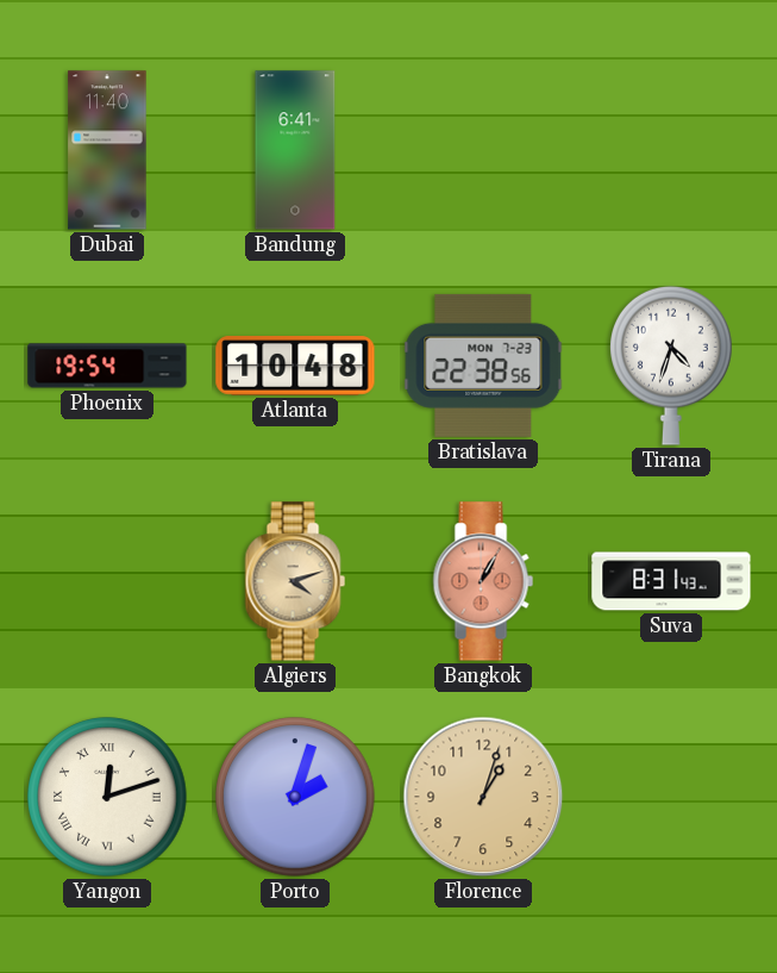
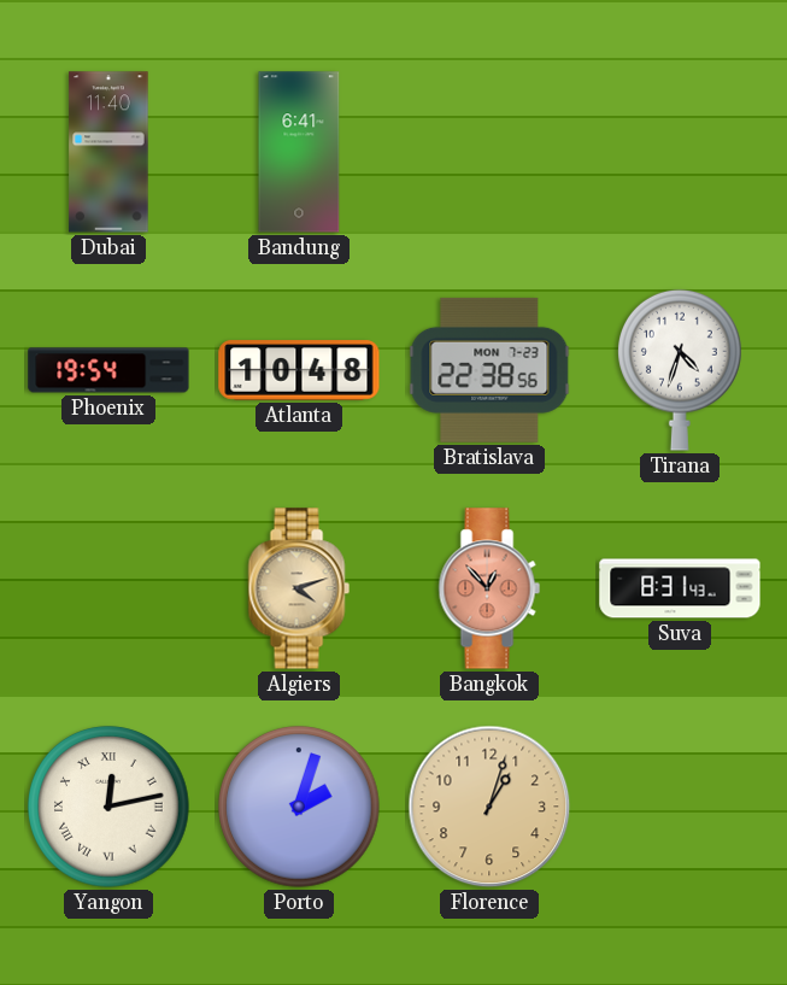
Bangkok: 1:05 -> 12:53
Yangon: 12:12 -> 12:13
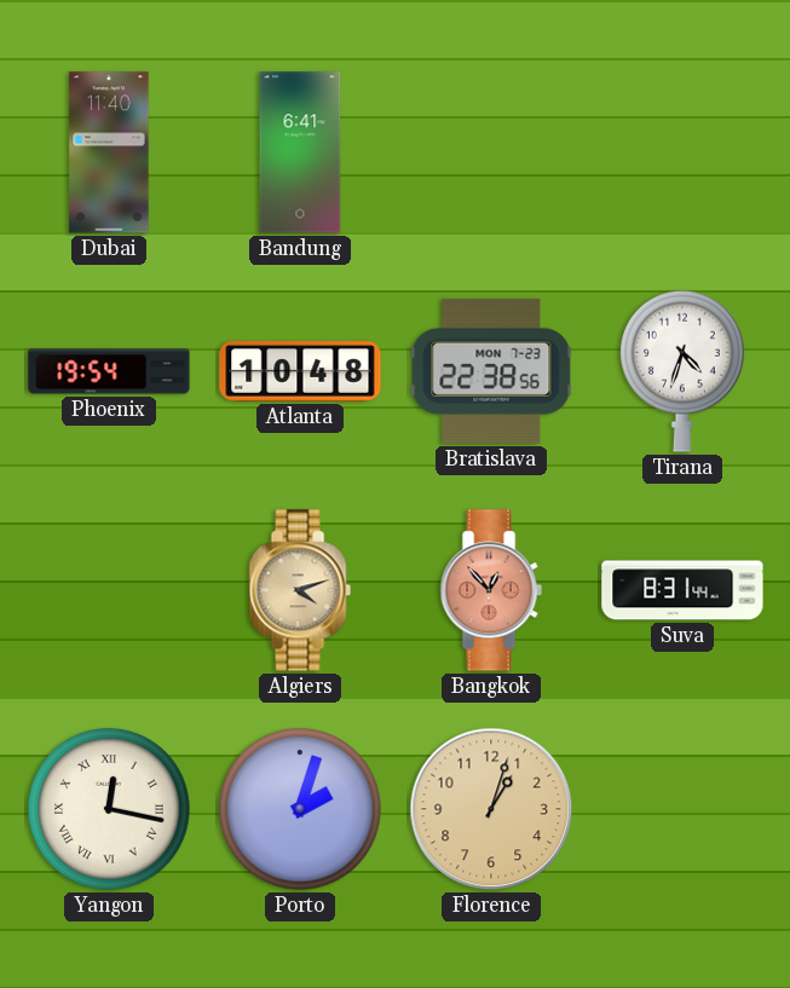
Suva: 8:31:43 -> 8:31:44
Yangon: 12:13 -> 12:17
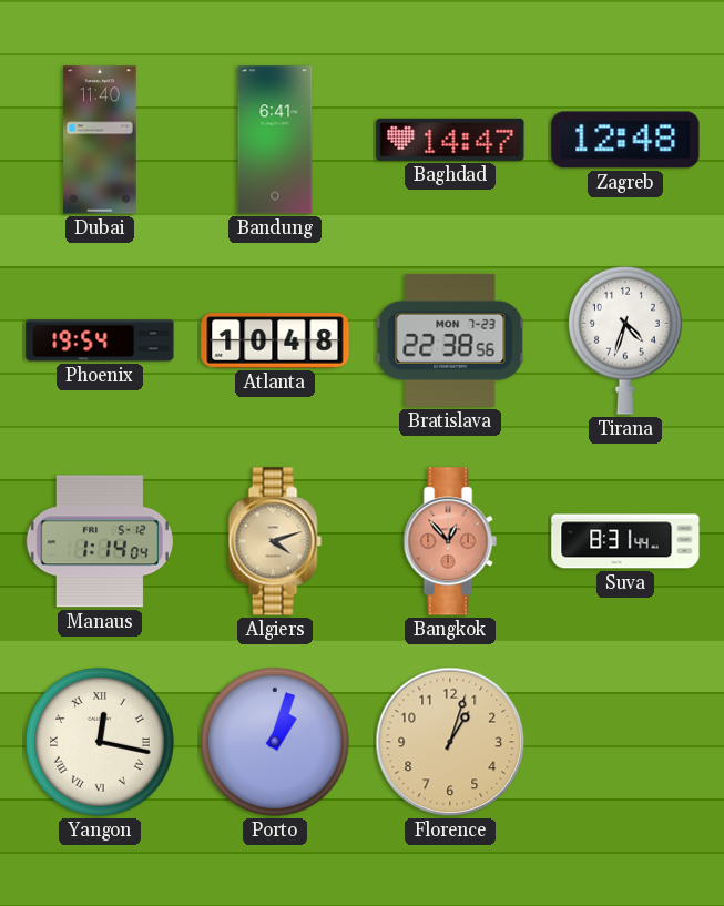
Baghdad: none -> 14:47
Zagreb: none -> 12:48
Manaus: none -> 1:14
Porto: 2:03 -> 1:03
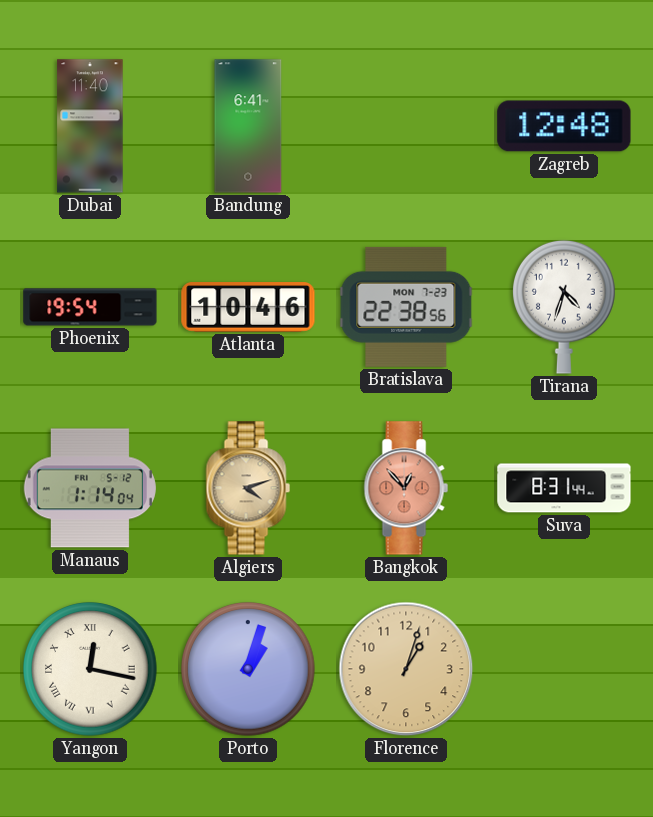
Baghdad: 14:47 -> none
Atlanta: 10:48 -> 10:46
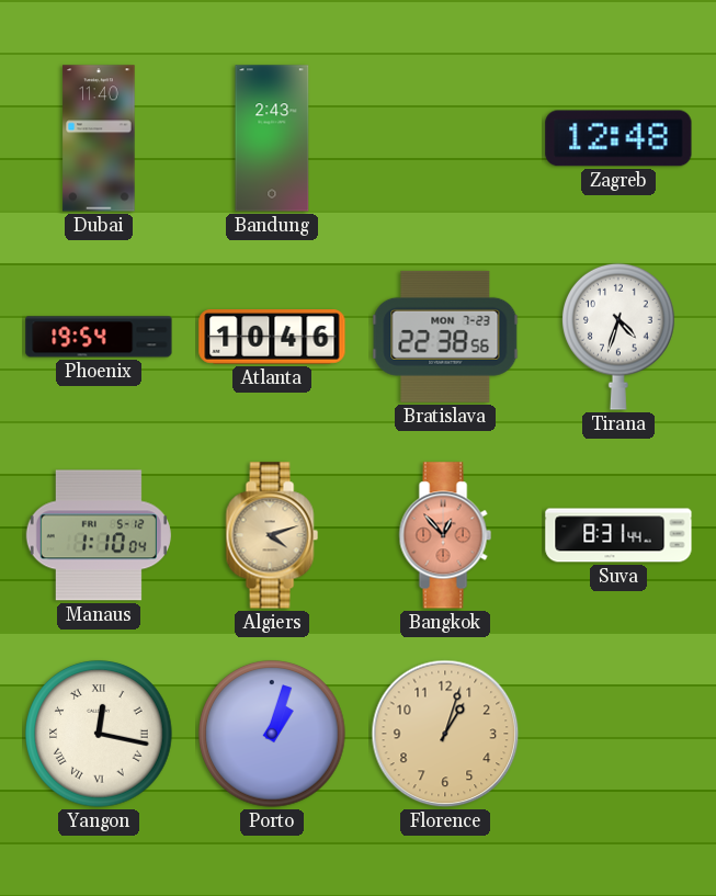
Bandung: 6:41 -> 2:43
Manaus: 1:14 -> 1:10
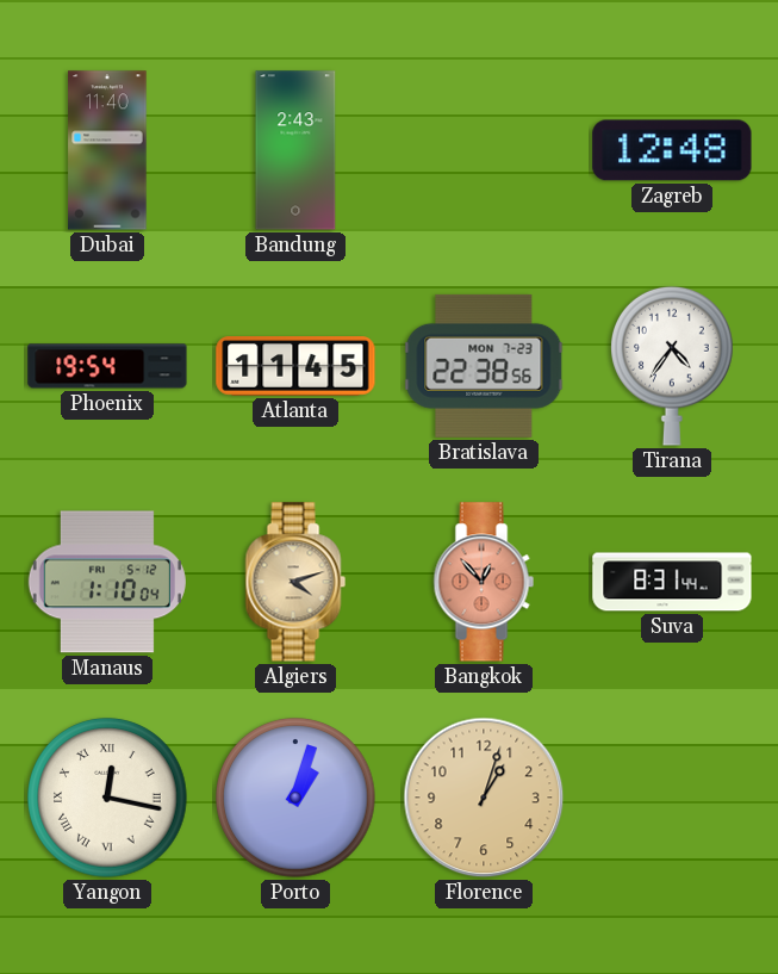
Atlanta: 10:46 -> 11:45
Tirana: 4:33 -> 4:36
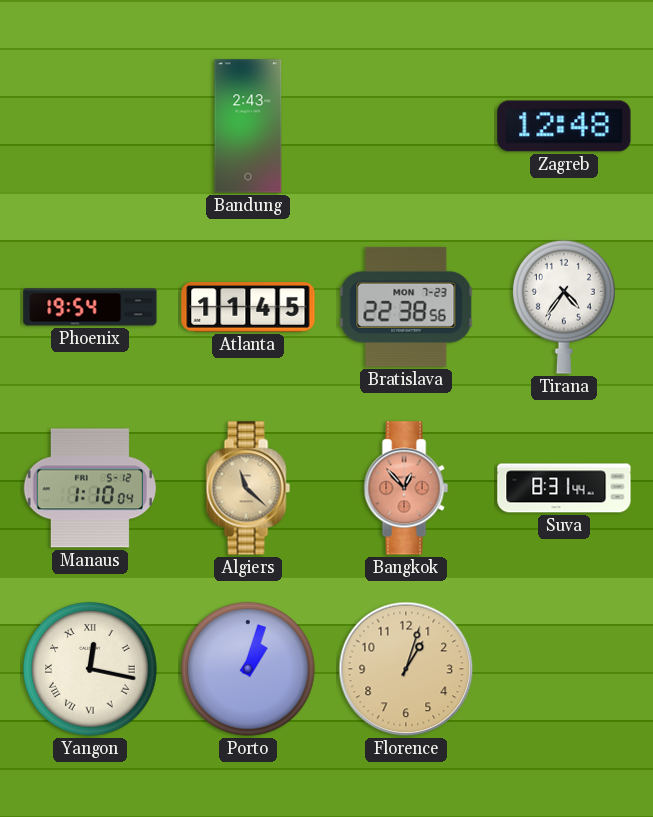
Dubai: 11:40 -> none
Algiers: 4:12 -> 11:22
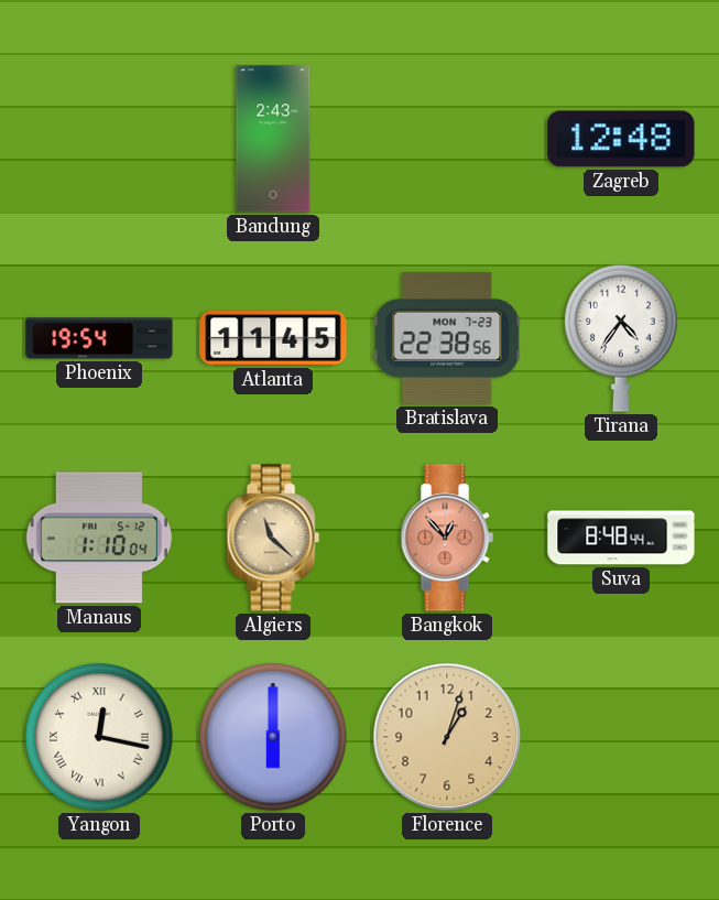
Suva: 8:31 -> 8:48
Porto: 1:03 -> 6:00
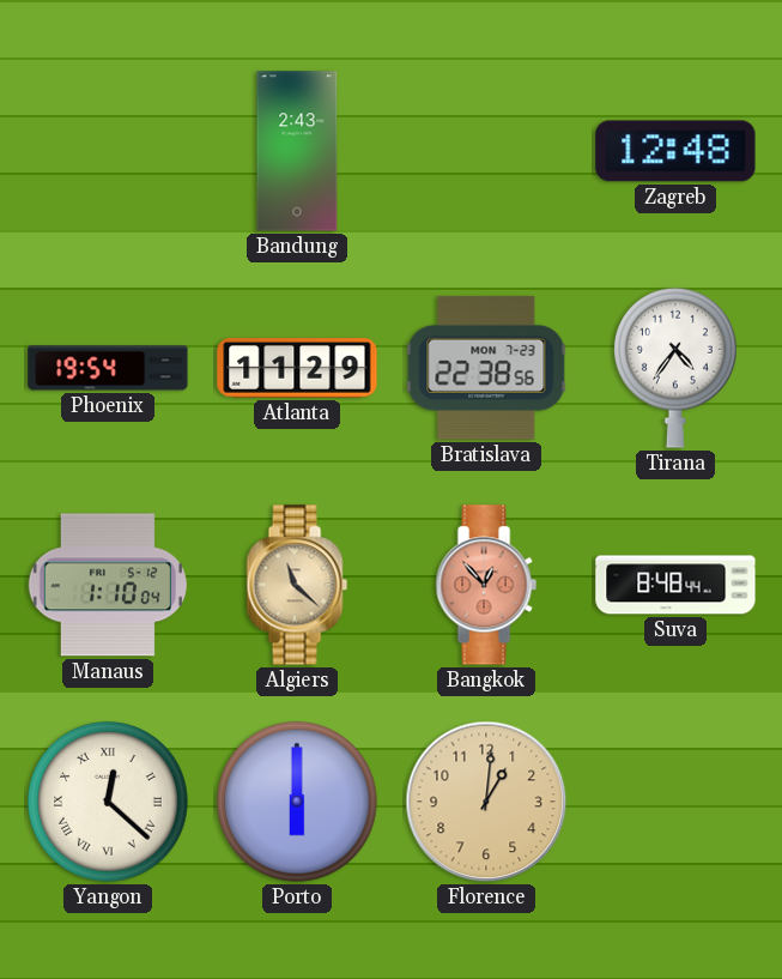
Atlanta: 11:45 -> 11:29
Yangon: 12:17 -> 12:22
Florence: 1:03 -> 1:01
